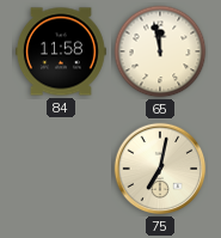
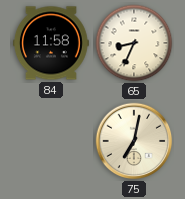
65: 11:58 -> 8:34
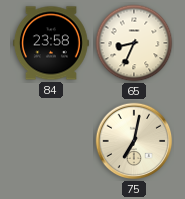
84: 11:58 -> 23:58
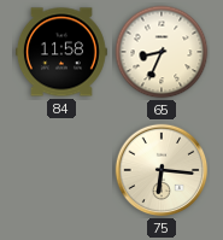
84: 23:58 -> 11:58
75: 7:02 -> 6:16
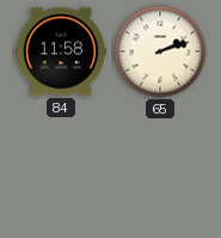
65: 8:34 -> 2:12
75: 6:16 -> none
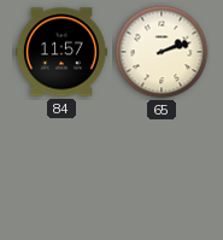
84: 11:58 -> 11:57
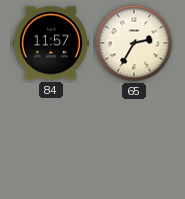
65: 2:12 -> 2:35
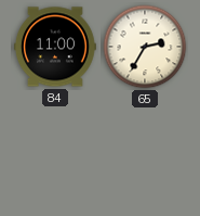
84: 11:57 -> 11:00
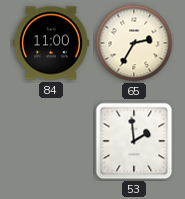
53: none -> 1:59
